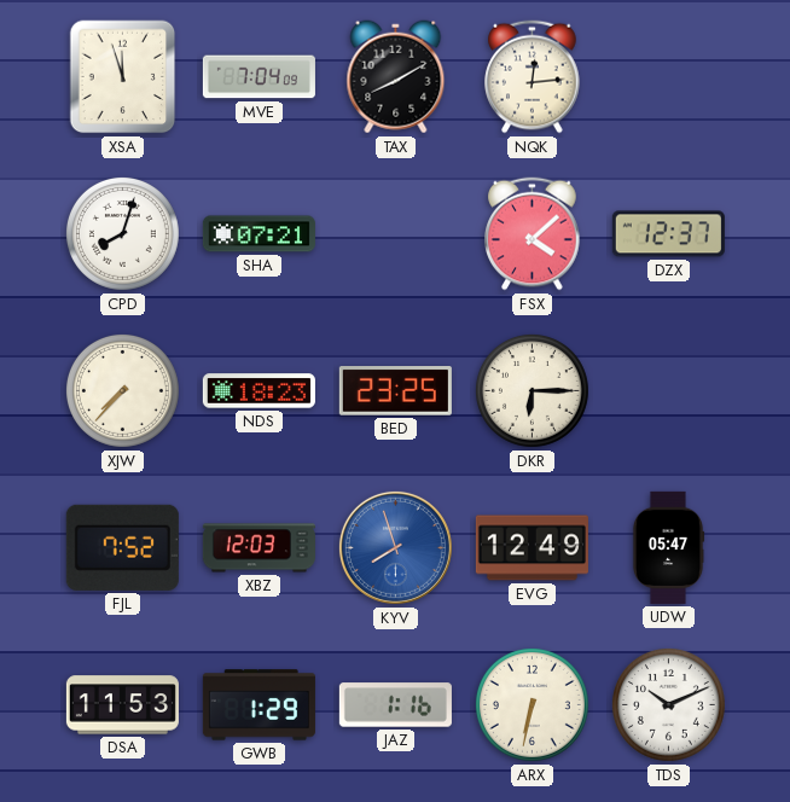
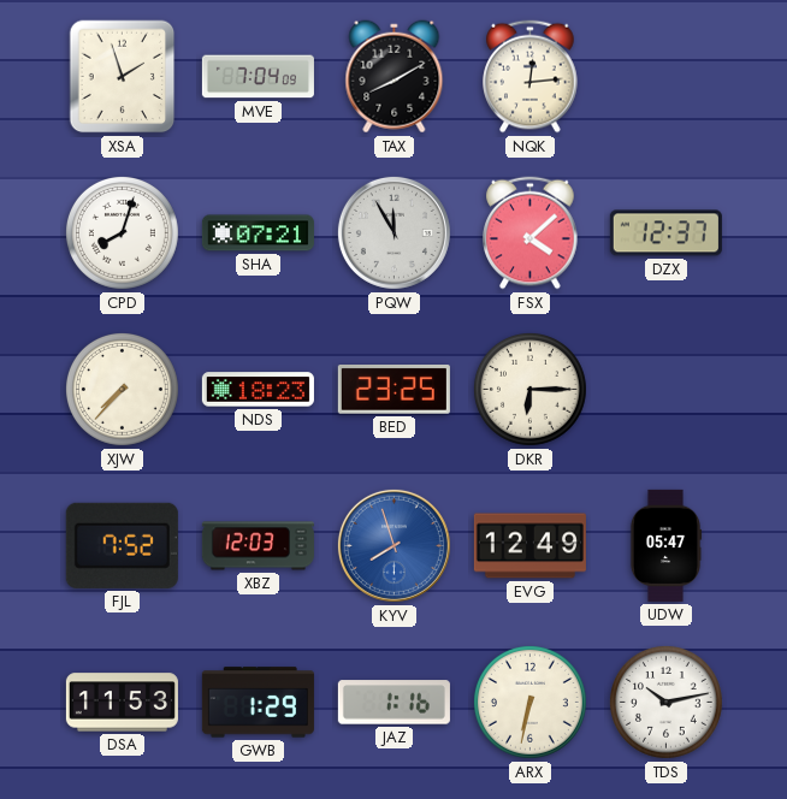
XSA: 11:57 -> 1:57
PQW: none -> 11:55
TDS: 10:11 -> 10:13
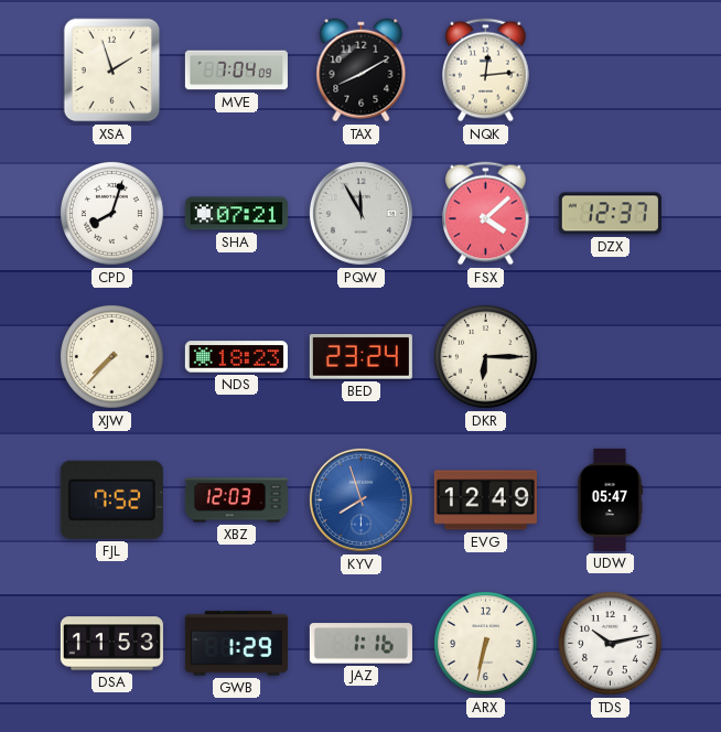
BED: 23:25 -> 23:24
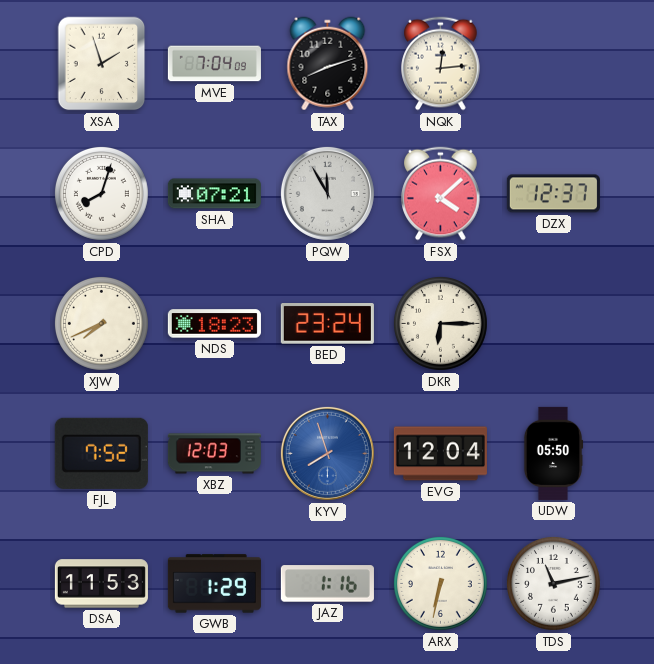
TAX: 8:10 -> 8:12
XJW: 7:37 -> 7:41
EVG: 12:49 -> 12:04
UDW: 05:47 -> 05:50
TDS: 10:13 -> 11:13
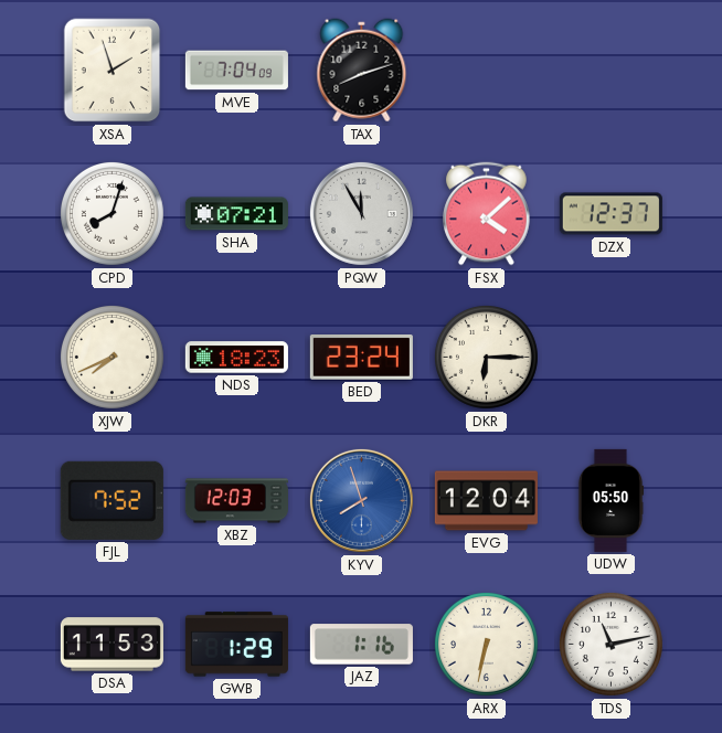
NQK: 12:14 -> none
